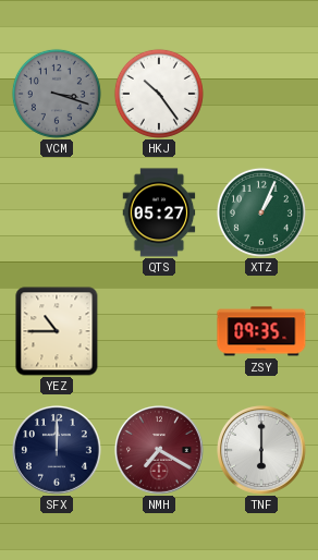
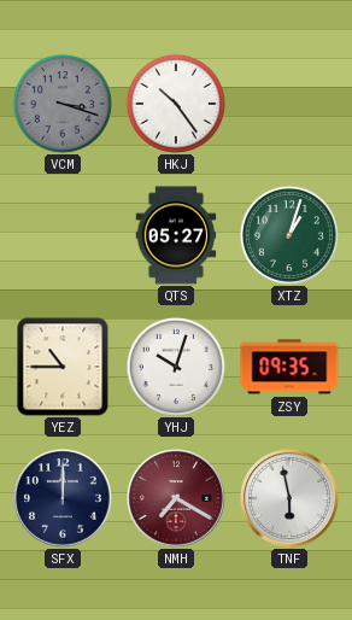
XTZ: 1:04 -> 1:03
YHJ: none -> 10:03
TNF: 6:00 -> 5:58
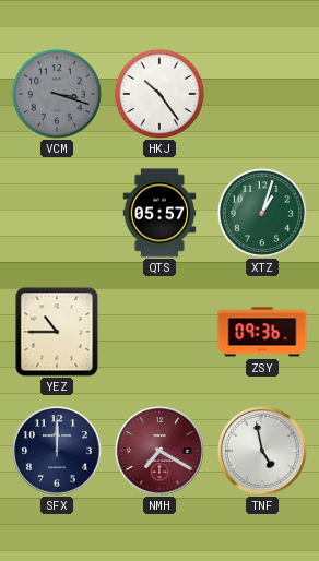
QTS: 05:27 -> 05:57
YHJ: 10:03 -> none
ZSY: 09:35 -> 09:36
TNF: 5:58 -> 4:58
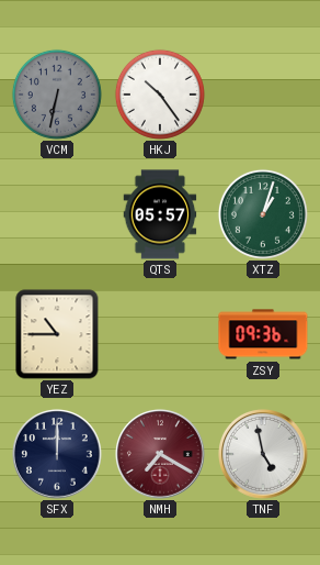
VCM: 3:18 -> 6:32
